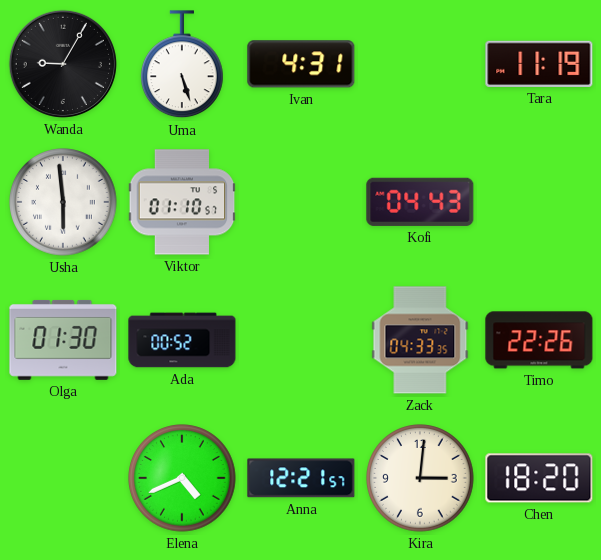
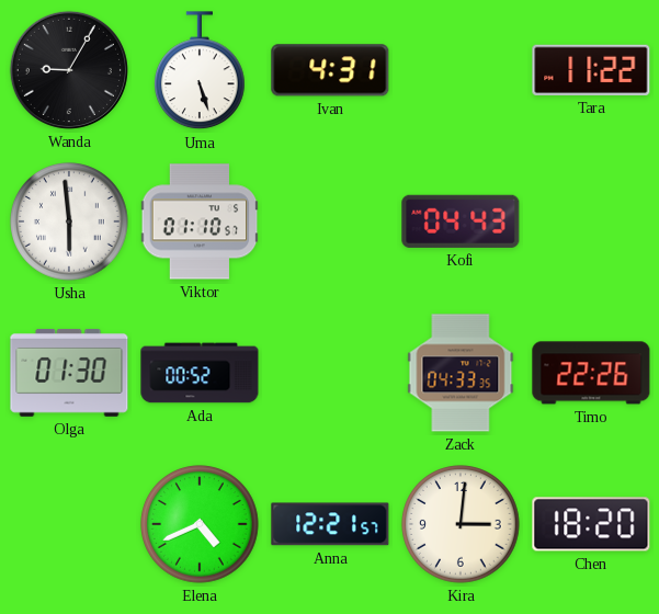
Tara: 11:19 -> 11:22
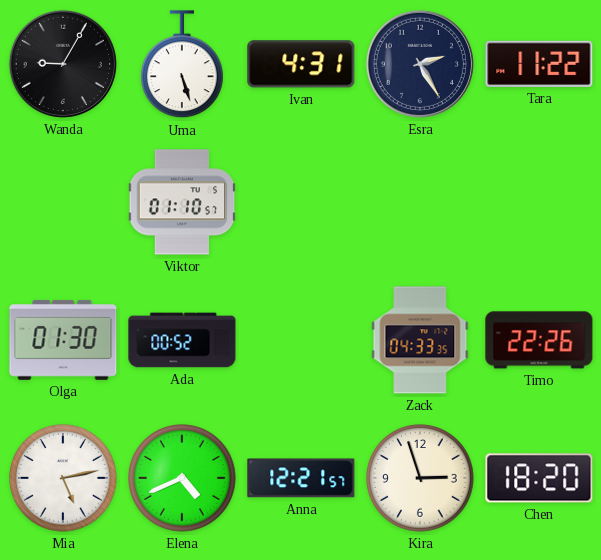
Esra: none -> 2:25
Usha: 5:59 -> none
Kofi: 04:43 -> none
Mia: none -> 5:13
Kira: 3:01 -> 2:57
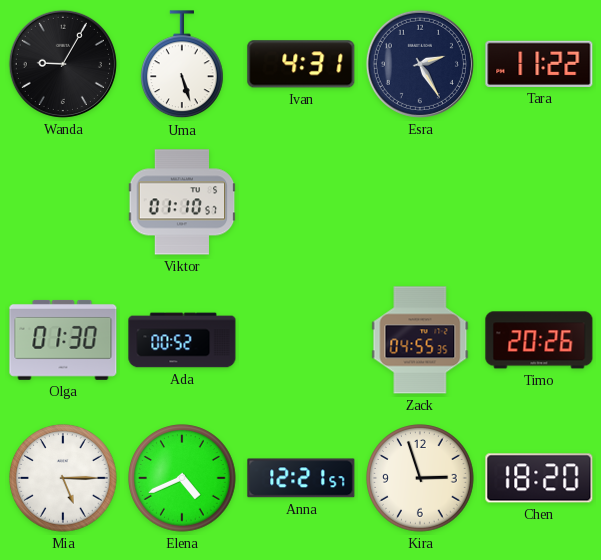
Zack: 04:33 -> 04:55
Timo: 22:26 -> 20:26
Mia: 5:13 -> 5:15
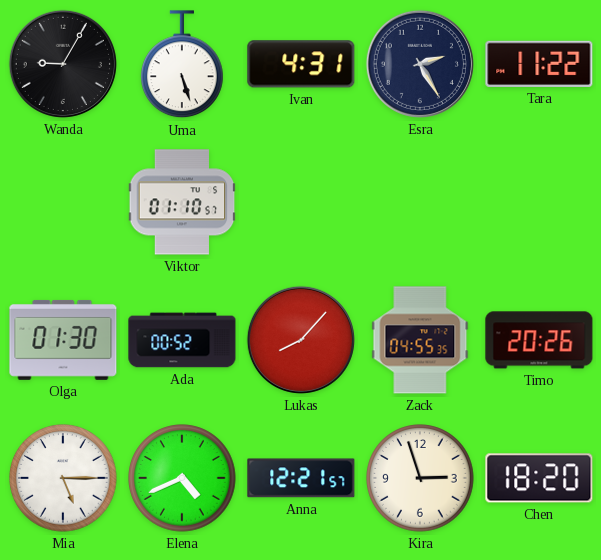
Lukas: none -> 8:07
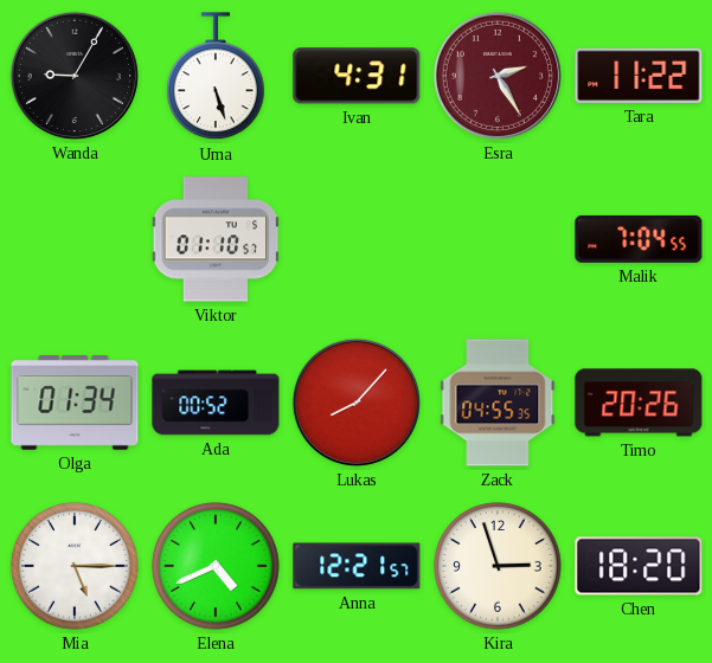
Esra dial: navy -> burgundy
Malik: none -> 7:04
Olga: 01:30 -> 01:34
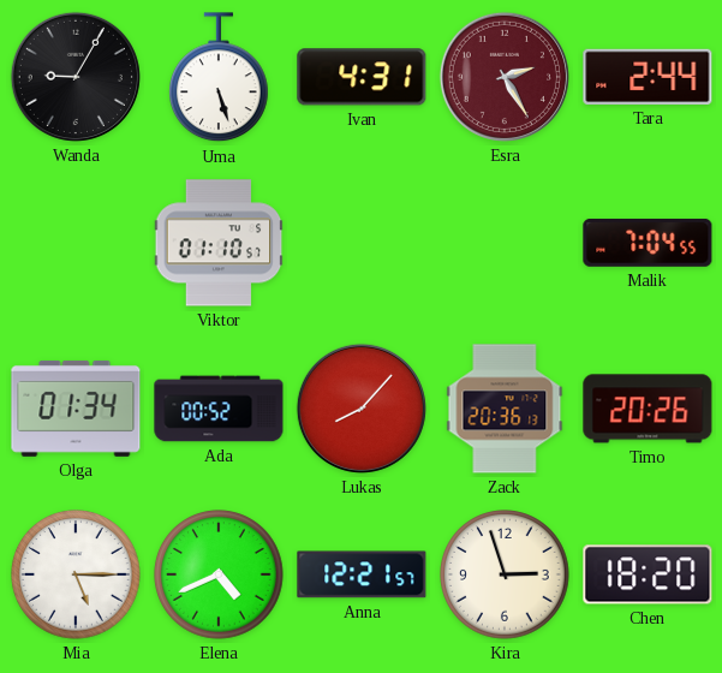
Tara: 11:22 -> 2:44
Zack: 04:55 -> 20:36
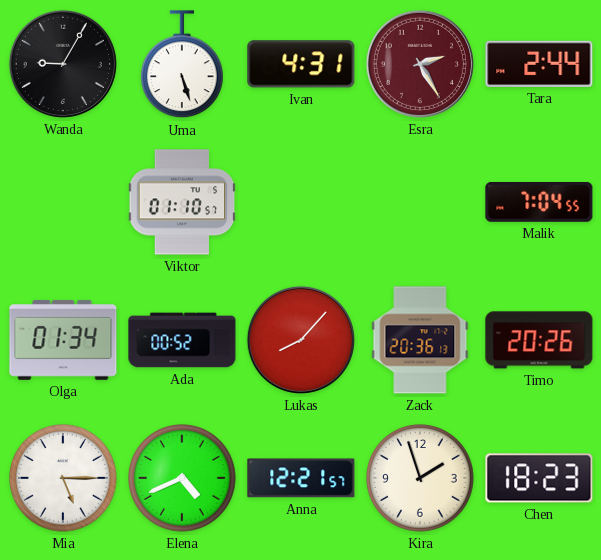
Kira: 2:57 -> 1:57
Chen: 18:20 -> 18:23
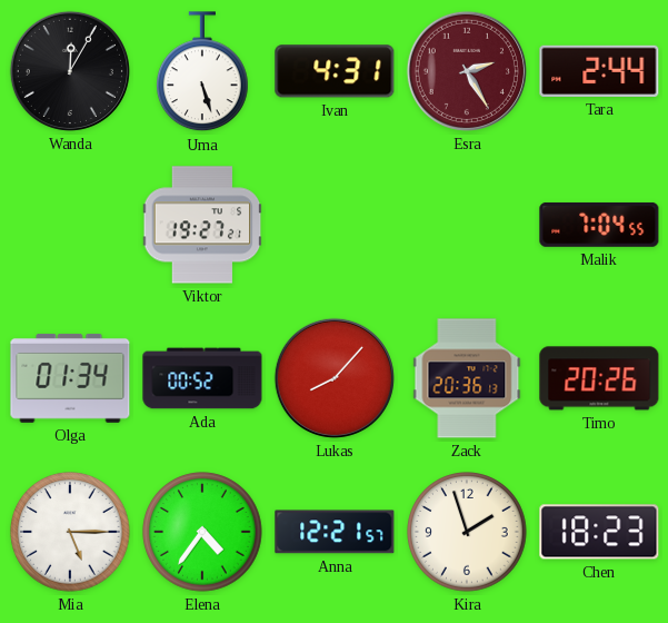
Wanda: 9:05 -> 12:05
Viktor: 01:10 -> 19:27
Elena: 4:41 -> 4:36
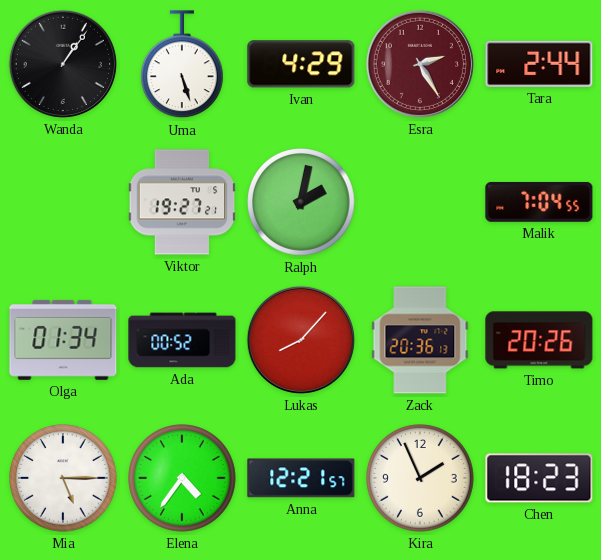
Wanda: 12:05 -> 1:06
Ivan: 4:31 -> 4:29
Ralph: none -> 2:02
Kira: 1:57 -> 1:56
